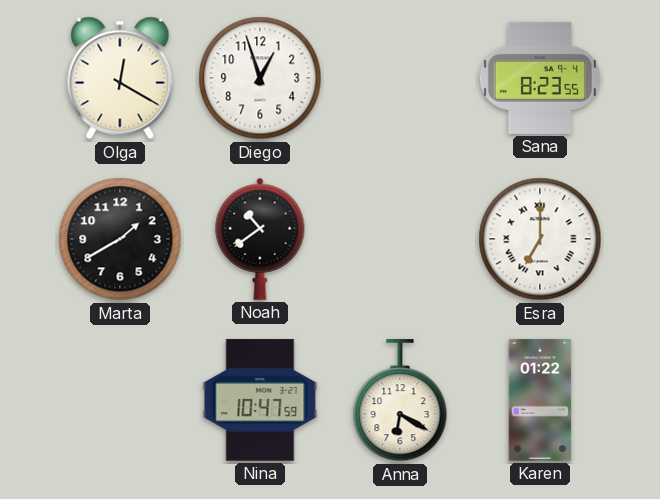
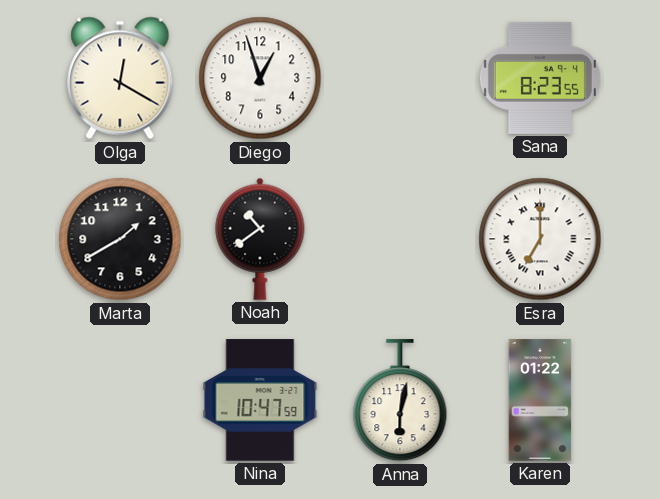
Anna: 6:20 -> 6:02
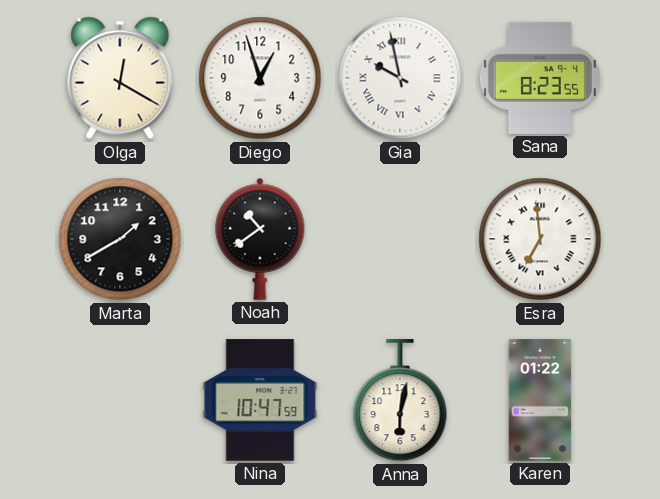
Gia: none -> 9:58
Esra: 7:00 -> 6:59
